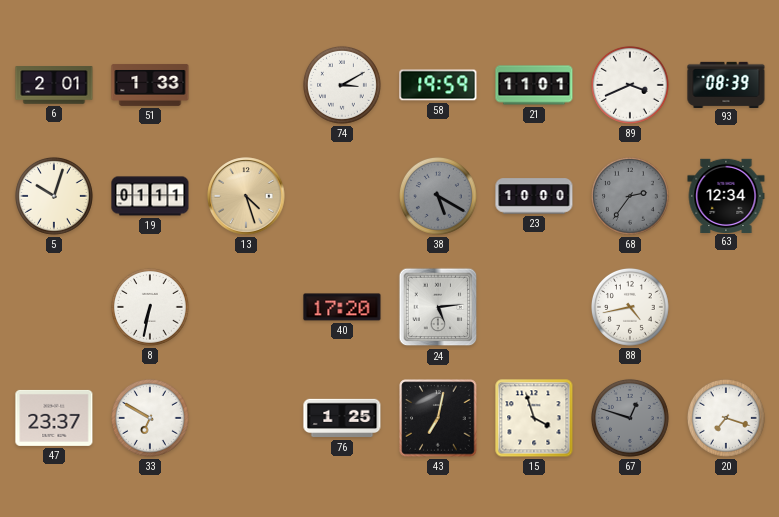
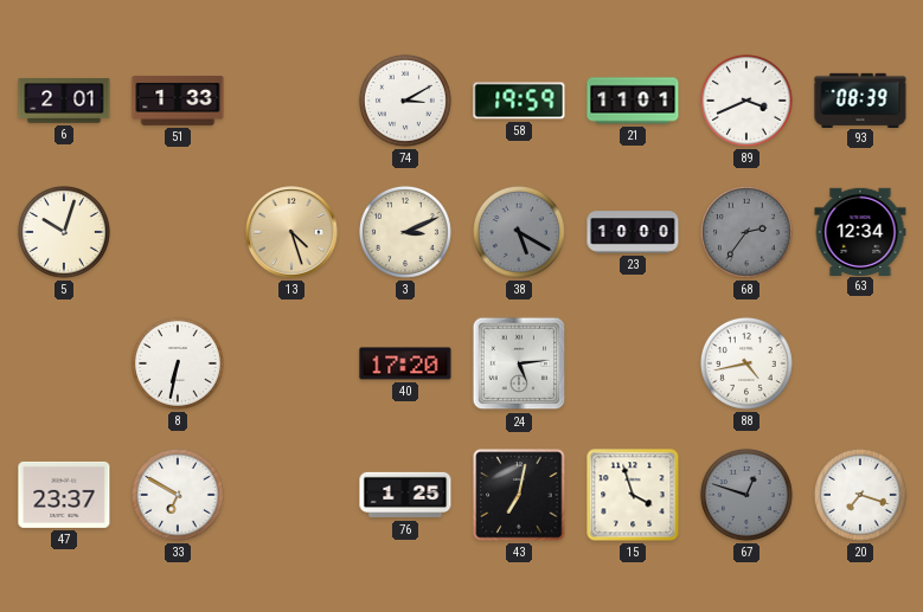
19: 01:11 -> none
3: none -> 3:11
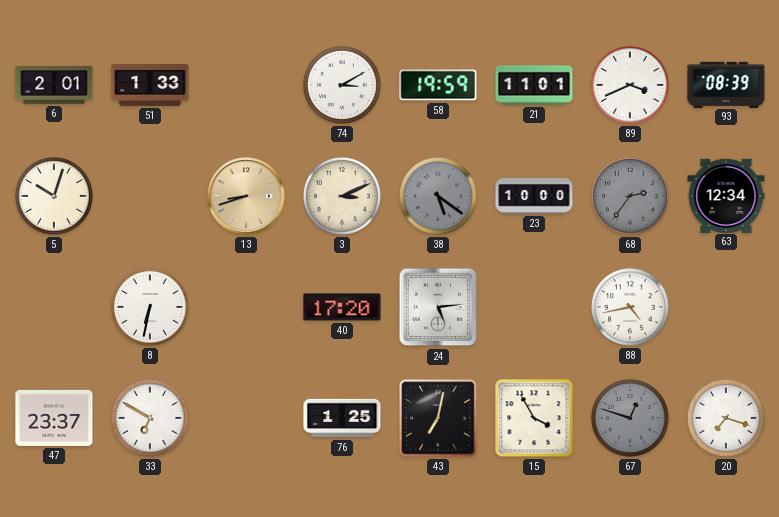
13: 4:27 -> 8:42
38: 5:20 -> 5:21
15: 3:57 -> 3:55
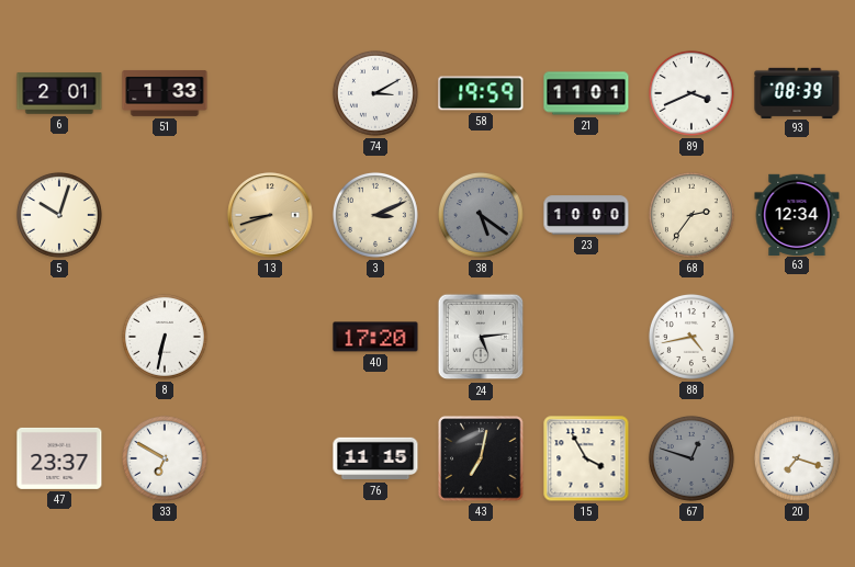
68 dial: grey -> cream
76: 1:25 -> 11:15
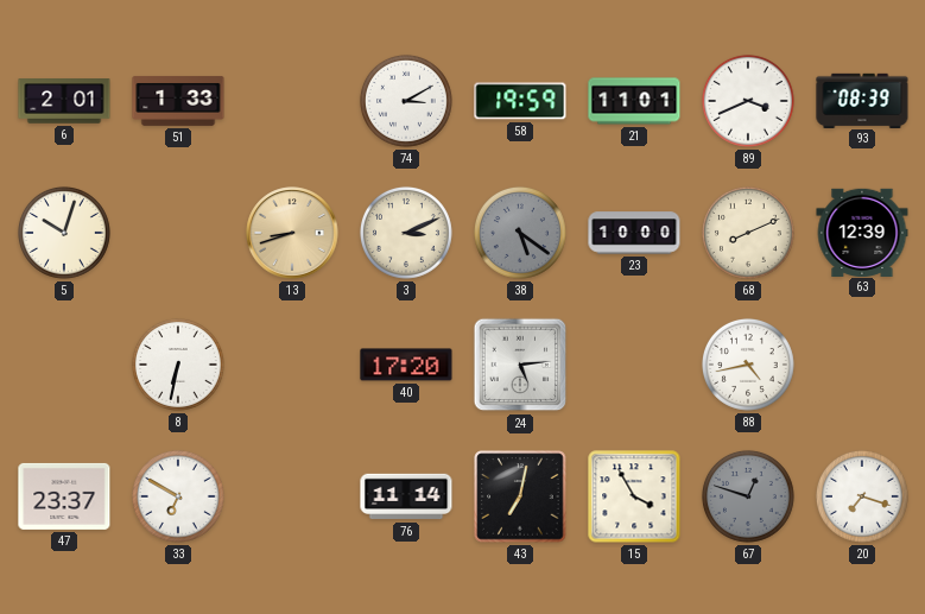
68: 2:36 -> 8:11
63: 12:34 -> 12:39
76: 11:15 -> 11:14
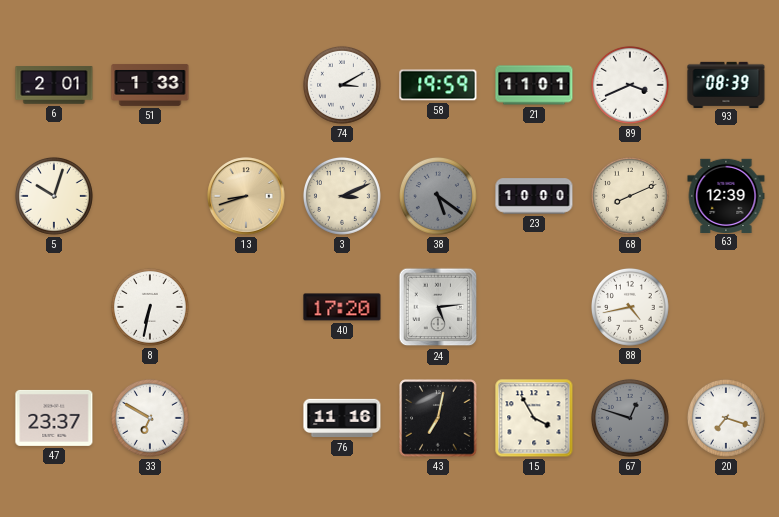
76: 11:14 -> 11:16
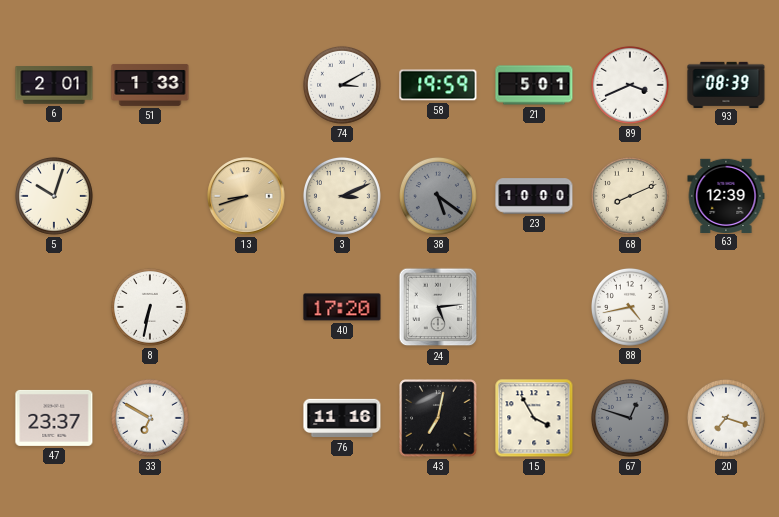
21: 11:01 -> 5:01
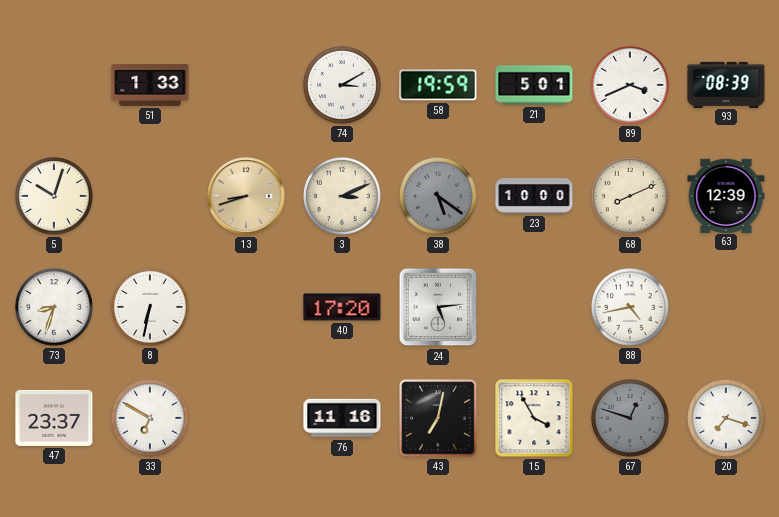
6: 2:01 -> none
73: none -> 8:33
